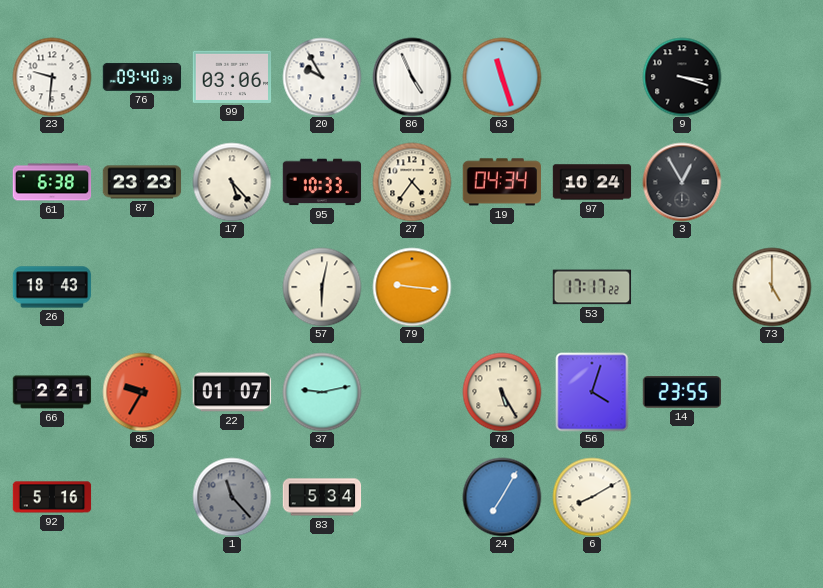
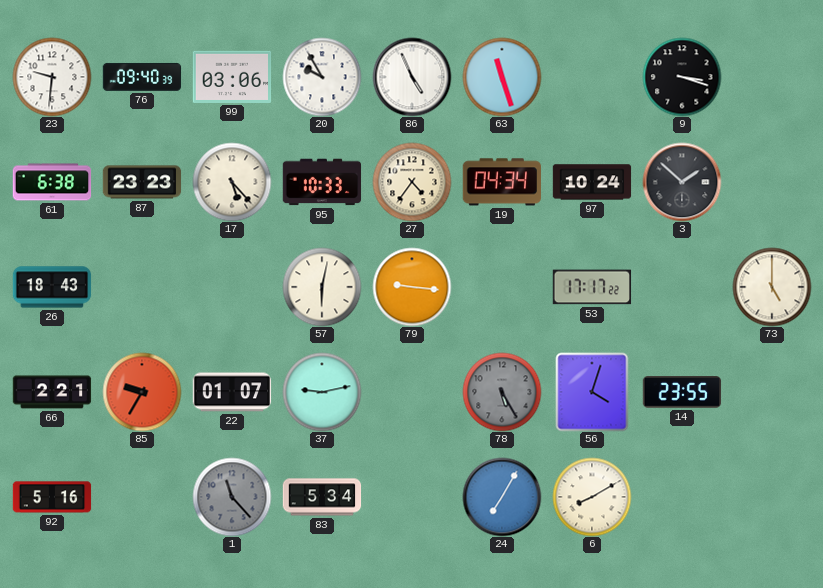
3: 12:55 -> 1:52
78 dial: cream -> grey
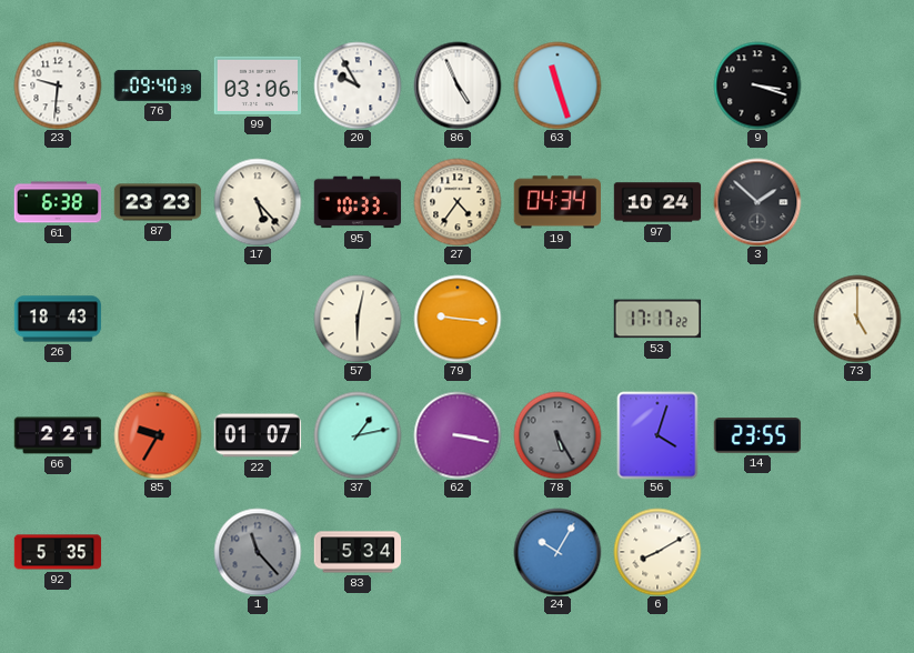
37: 9:13 -> 1:13
62: none -> 3:17
92: 5:16 -> 5:35
24: 7:05 -> 10:05
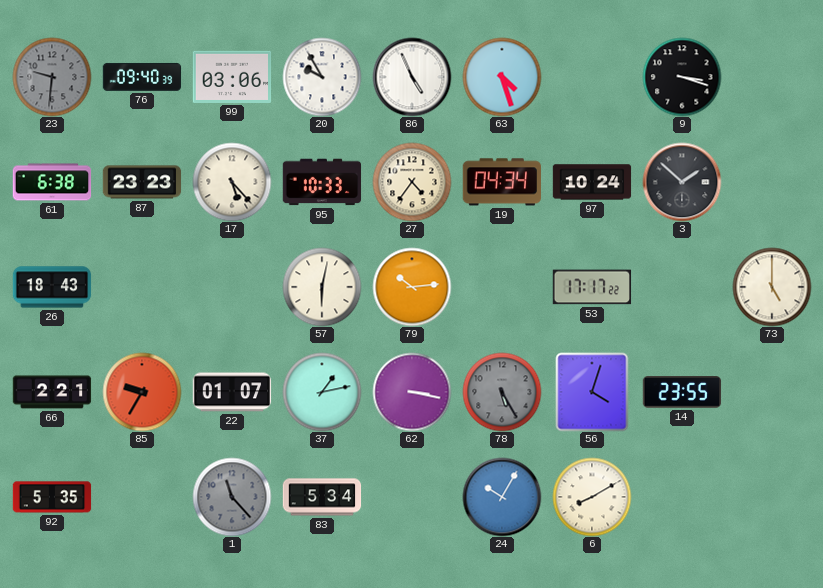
23 dial: white -> grey
63: 11:27 -> 4:27
79: 9:16 -> 10:14
